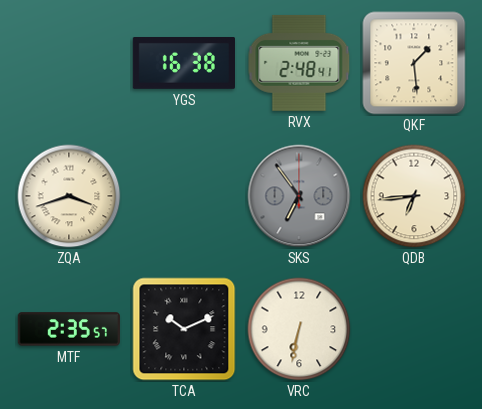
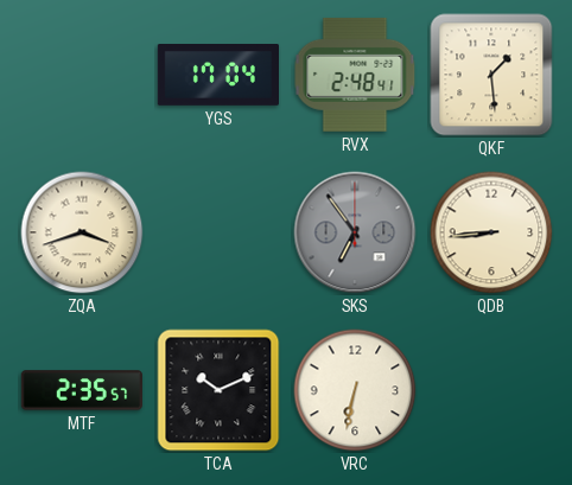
YGS: 16:38 -> 17:04
QDB: 6:44 -> 8:44
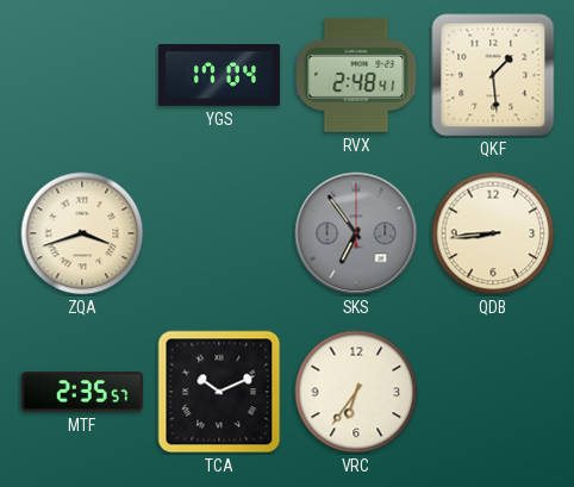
VRC: 6:32 -> 6:36
